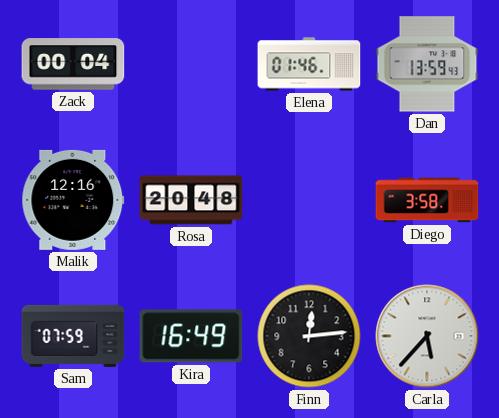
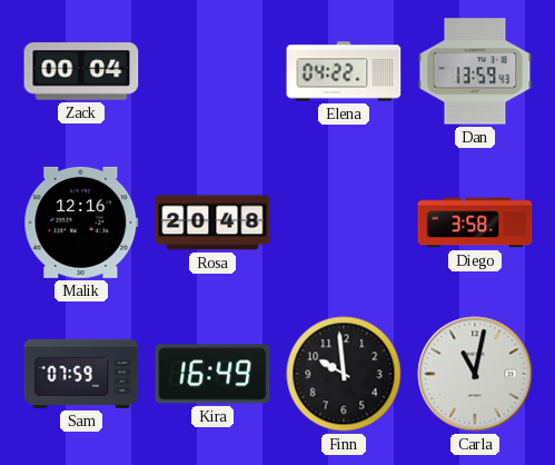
Elena: 01:46 -> 04:22
Finn: 12:14 -> 9:59
Carla: 5:37 -> 11:02
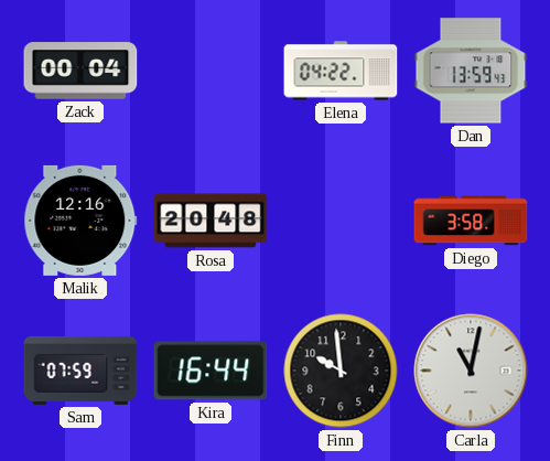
Kira: 16:49 -> 16:44
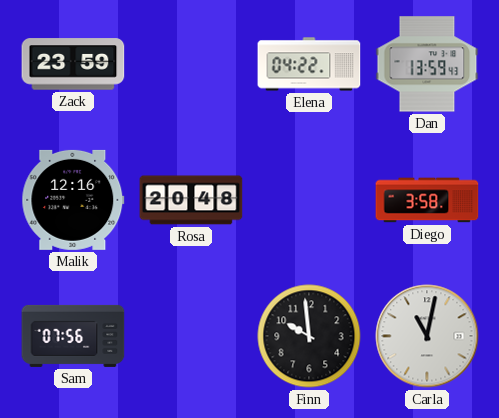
Zack: 00:04 -> 23:59
Sam: 07:59 -> 07:56
Kira: 16:44 -> none
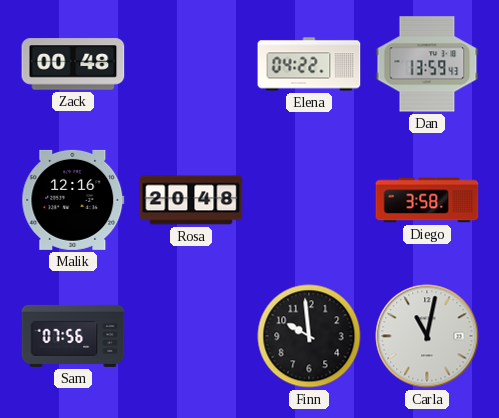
Zack: 23:59 -> 00:48
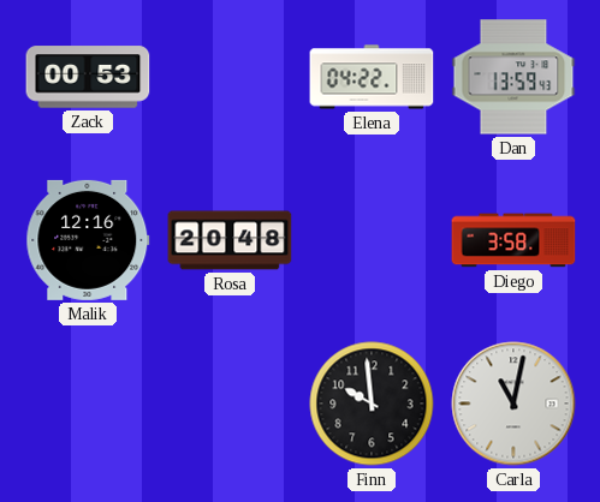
Zack: 00:48 -> 00:53
Sam: 07:56 -> none
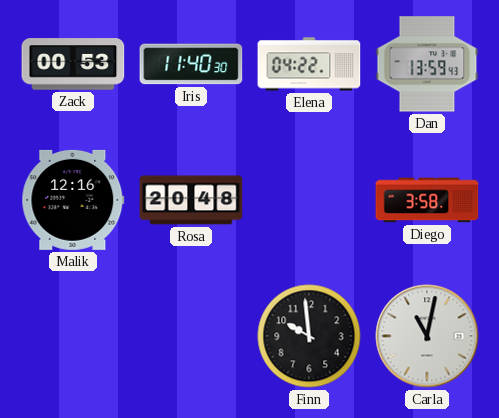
Iris: none -> 11:40
